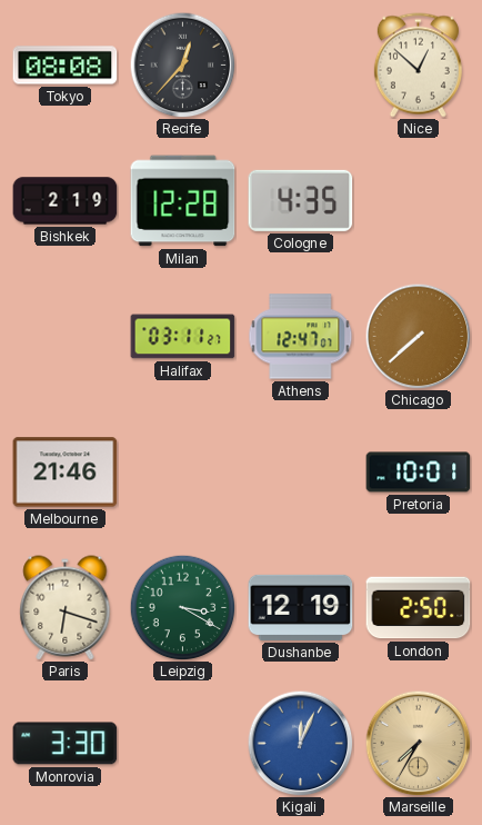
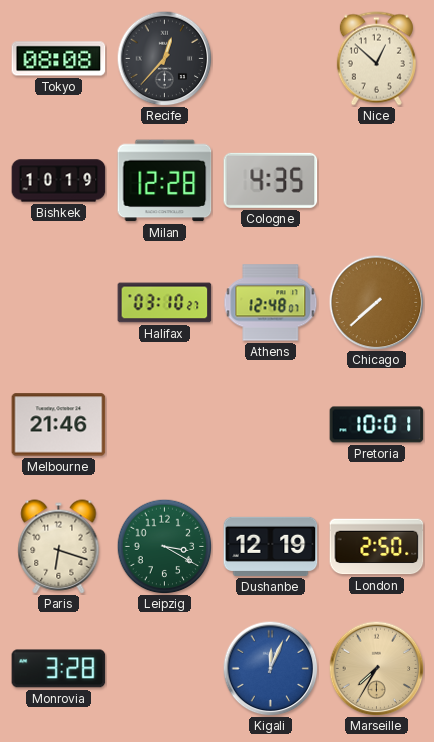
Bishkek: 2:19 -> 10:19
Halifax: 03:11 -> 03:10
Athens: 12:47 -> 12:48
Monrovia: 3:30 -> 3:28
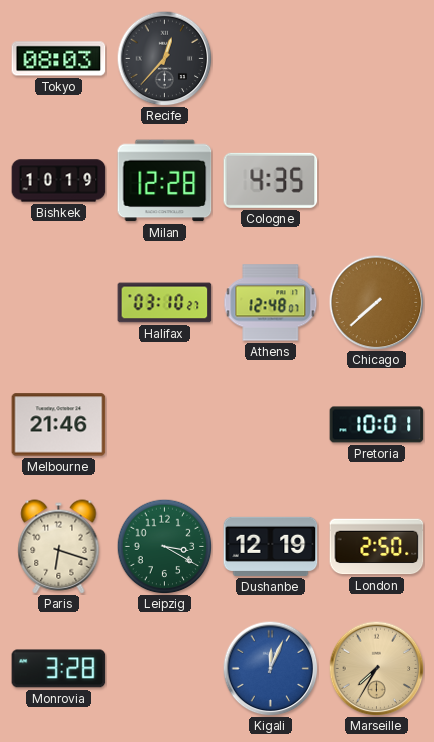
Tokyo: 08:08 -> 08:03
Nice: 12:52 -> none
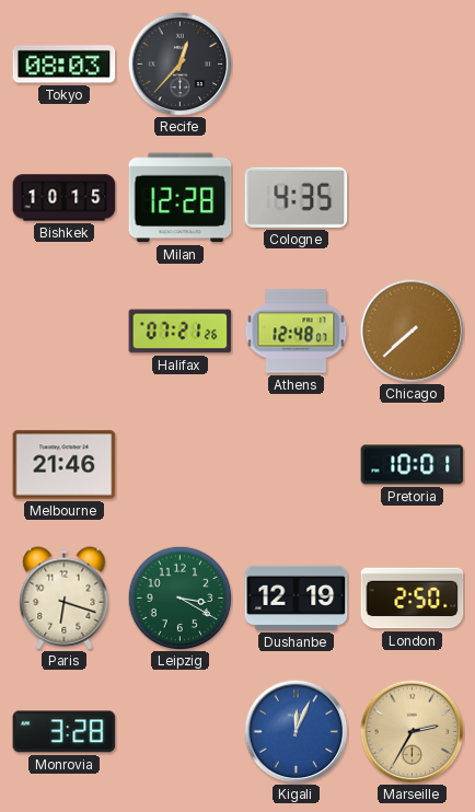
Bishkek: 10:19 -> 10:15
Halifax: 03:10 -> 07:21
Marseille: 7:35 -> 2:35
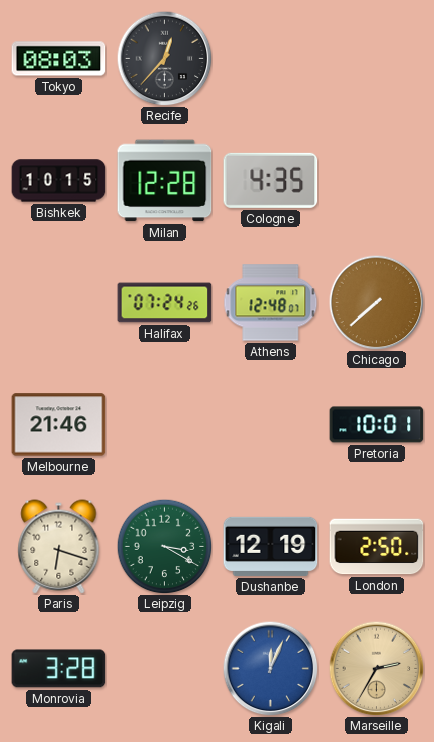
Halifax: 07:21 -> 07:24
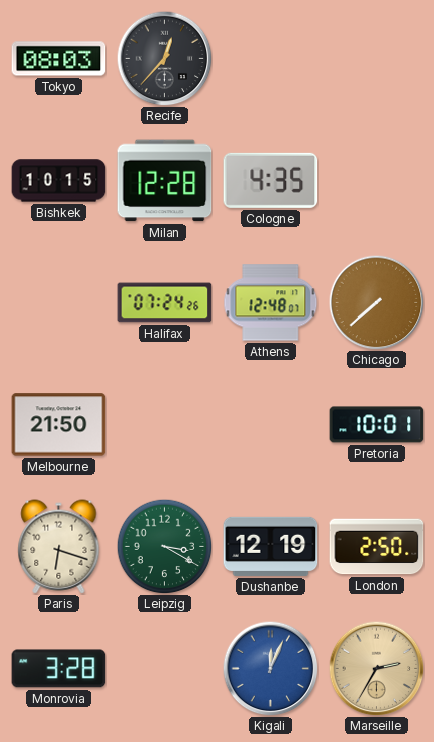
Melbourne: 21:46 -> 21:50
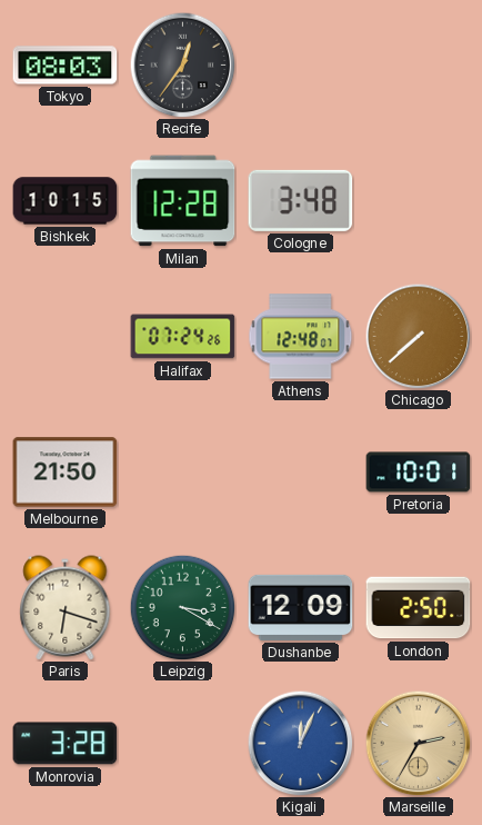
Recife: 12:37 -> 12:36
Cologne: 4:35 -> 3:48
Dushanbe: 12:19 -> 12:09
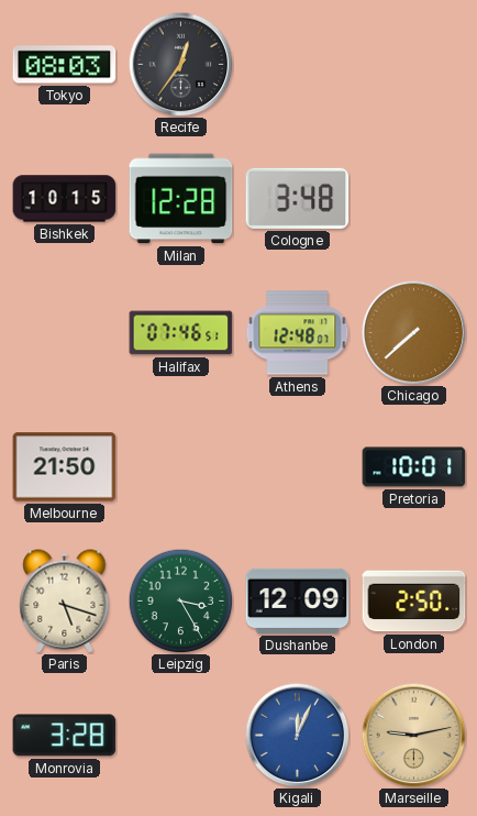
Halifax: 07:24 -> 07:46
Paris: 6:18 -> 5:18
Leipzig: 3:20 -> 3:25
Marseille: 2:35 -> 9:13
